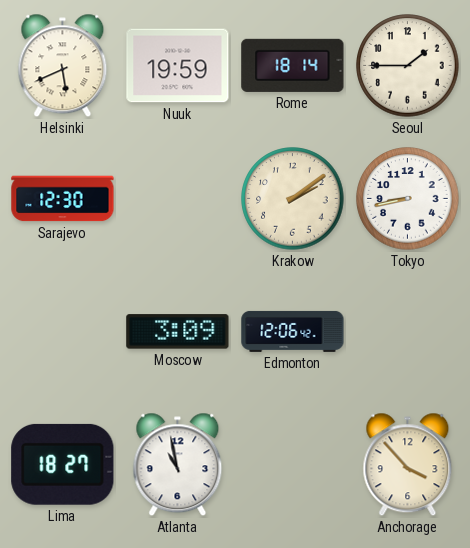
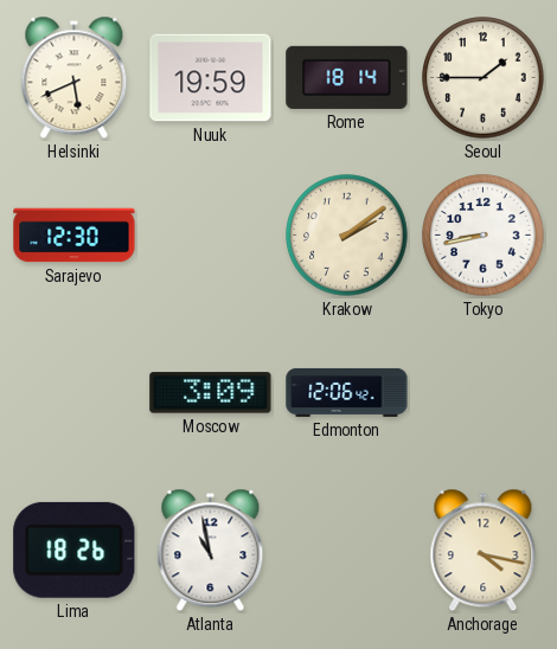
Lima: 18:27 -> 18:26
Anchorage: 3:53 -> 4:17
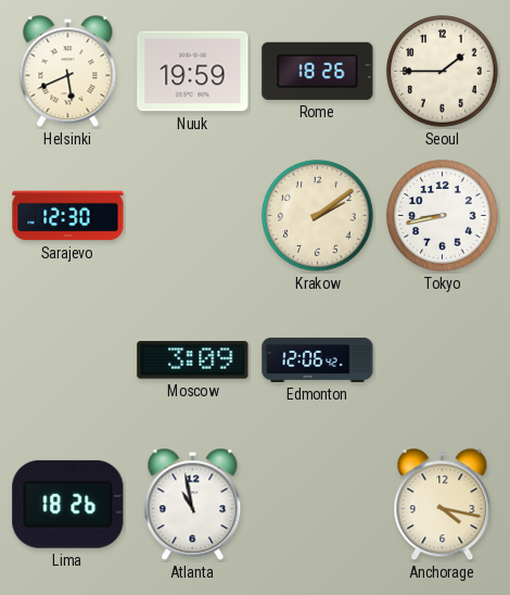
Rome: 18:14 -> 18:26
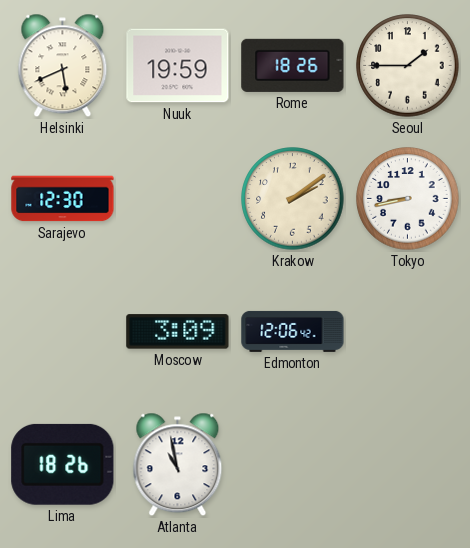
Anchorage: 4:17 -> none
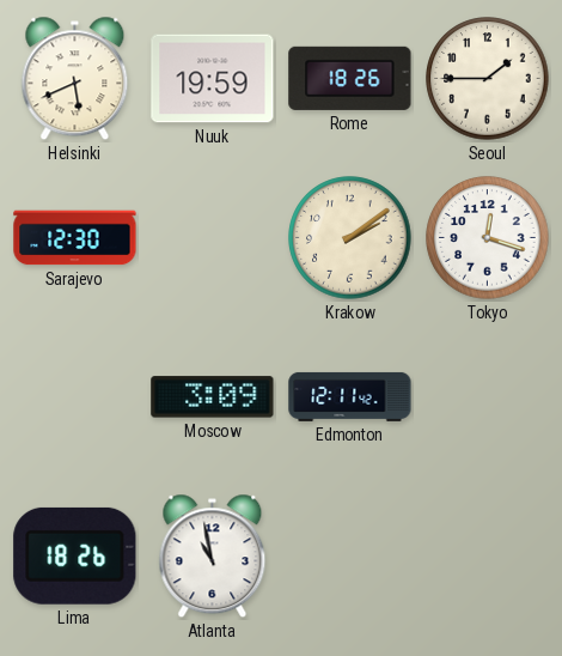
Tokyo: 8:43 -> 12:18
Edmonton: 12:06 -> 12:11
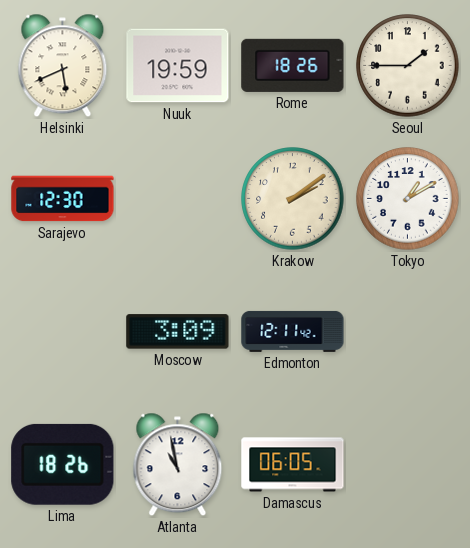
Tokyo: 12:18 -> 1:10
Damascus: none -> 06:05
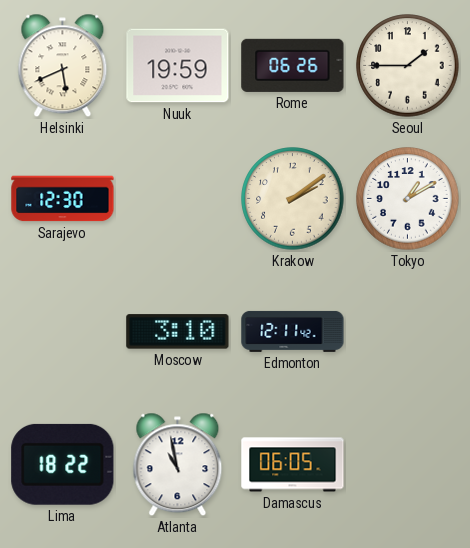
Rome: 18:26 -> 06:26
Moscow: 3:09 -> 3:10
Lima: 18:26 -> 18:22
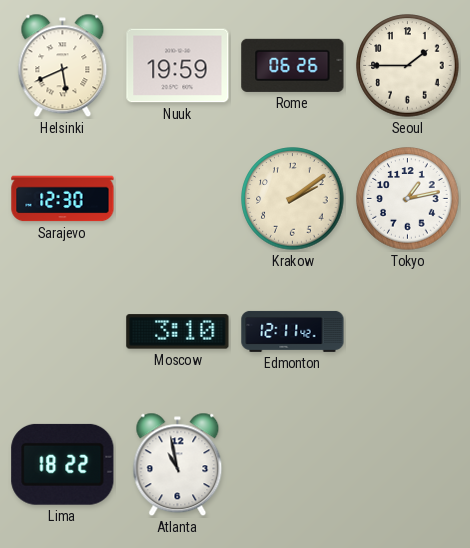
Tokyo: 1:10 -> 1:13
Damascus: 06:05 -> none
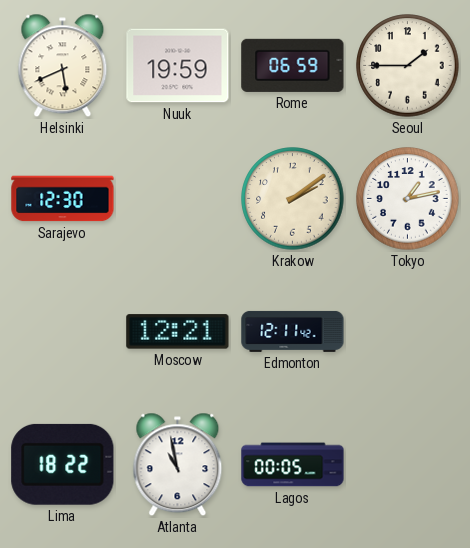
Rome: 06:26 -> 06:59
Moscow: 3:10 -> 12:21
Lagos: none -> 00:05
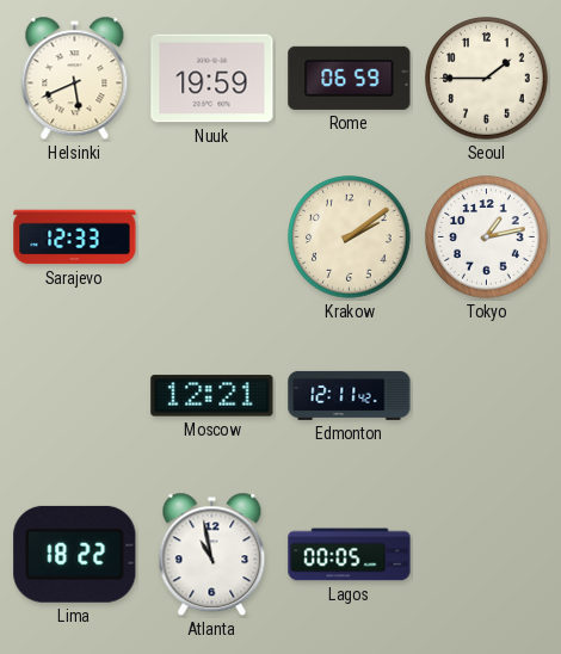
Sarajevo: 12:30 -> 12:33
